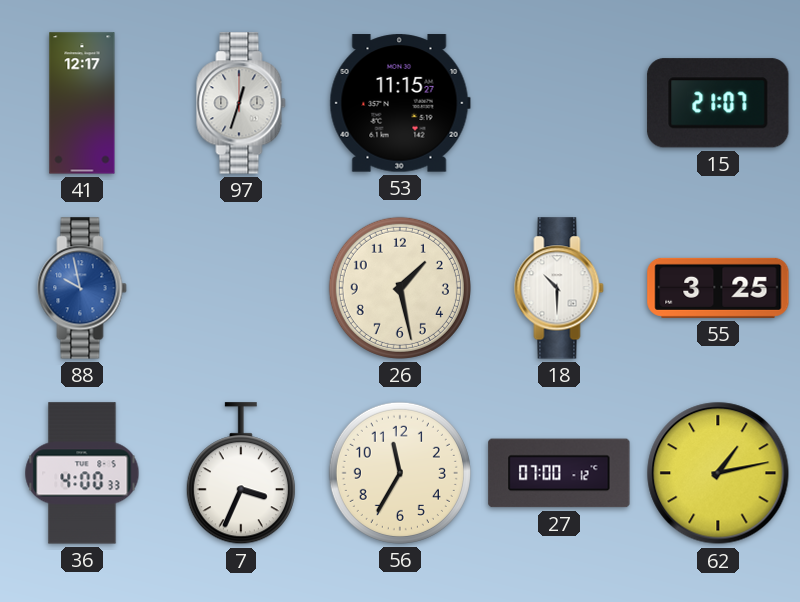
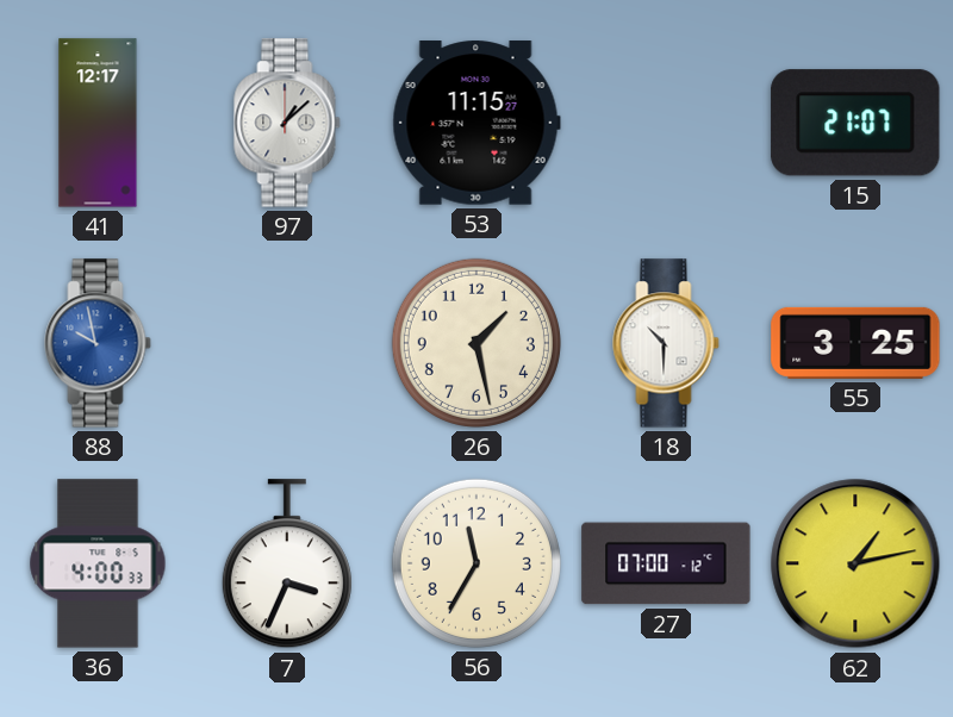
97: 12:33 -> 1:08
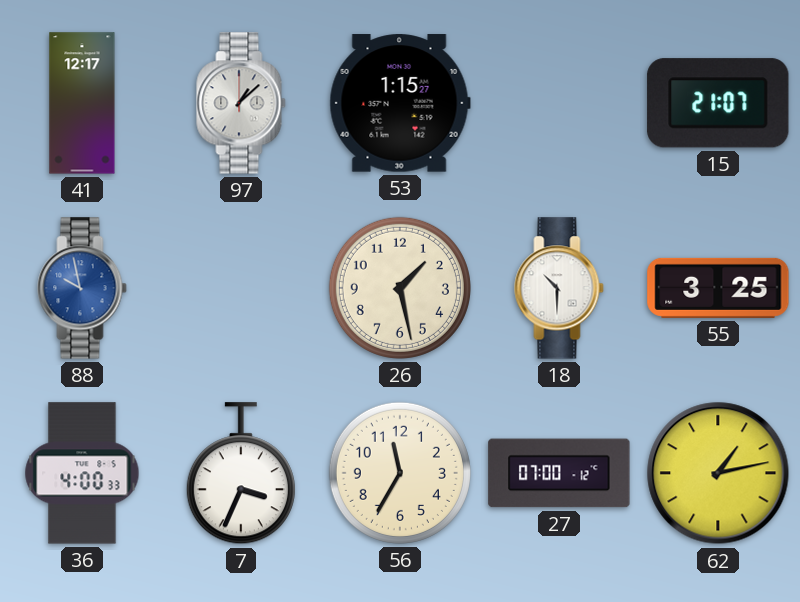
53: 11:15 -> 1:15
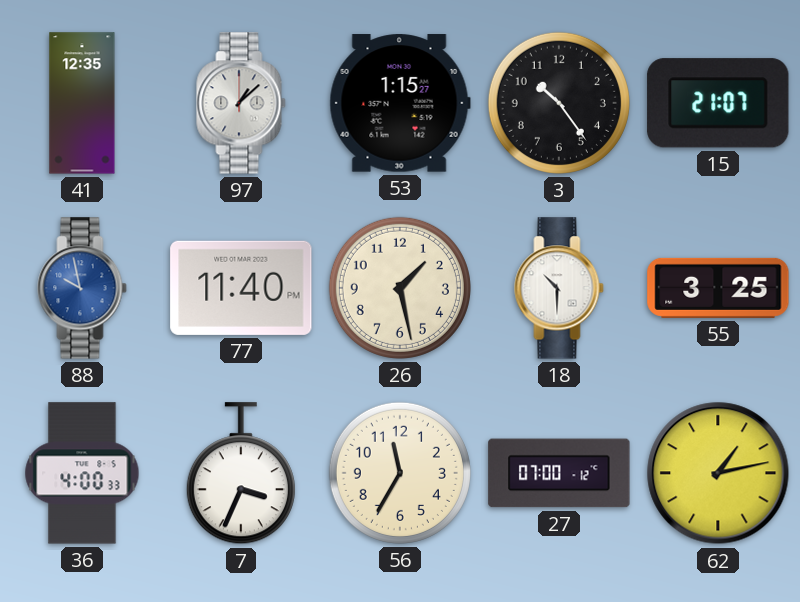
41: 12:17 -> 12:35
3: none -> 10:24
77: none -> 11:40
